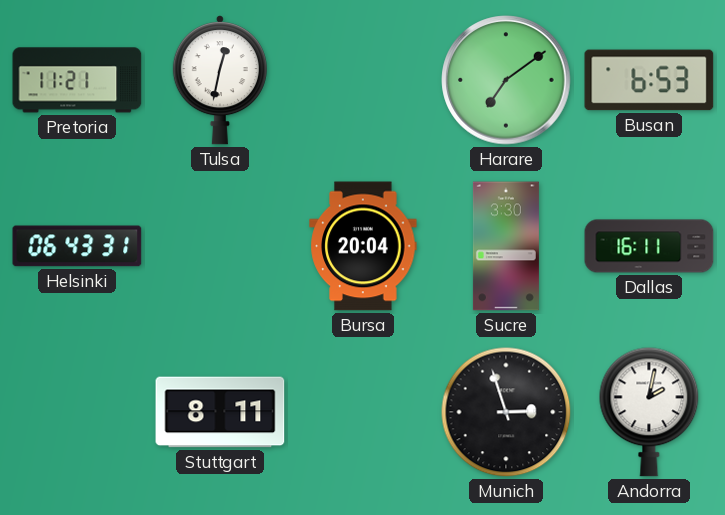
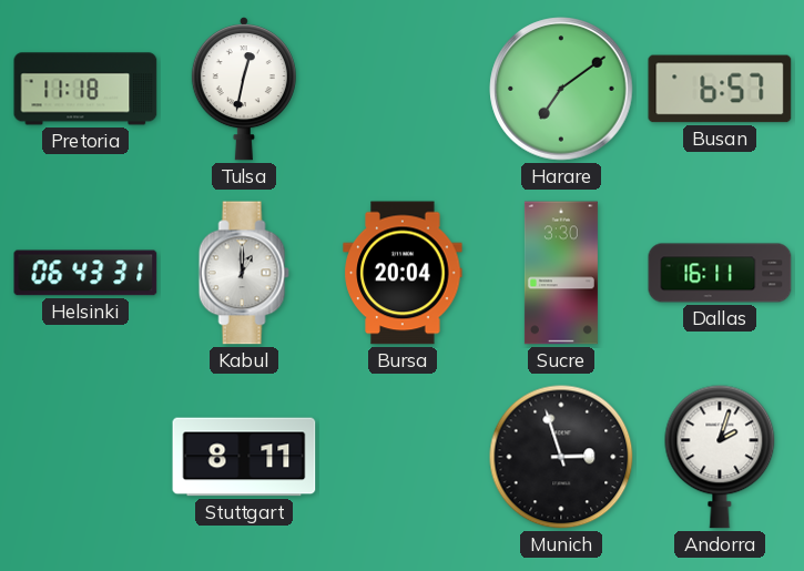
Pretoria: 11:21 -> 11:18
Busan: 6:53 -> 6:57
Kabul: none -> 1:00
Andorra: 2:02 -> 2:03
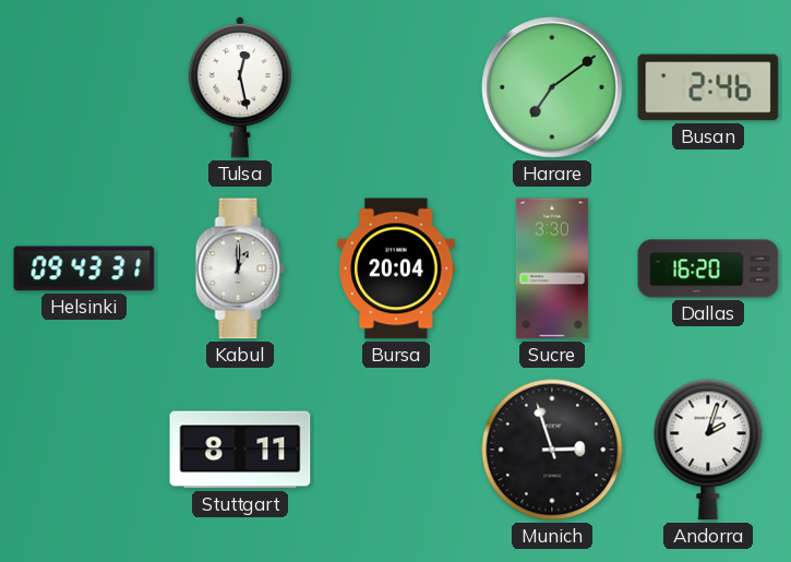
Pretoria: 11:18 -> none
Tulsa: 12:32 -> 12:28
Busan: 6:57 -> 2:46
Helsinki: 06:43 -> 09:43
Dallas: 16:11 -> 16:20
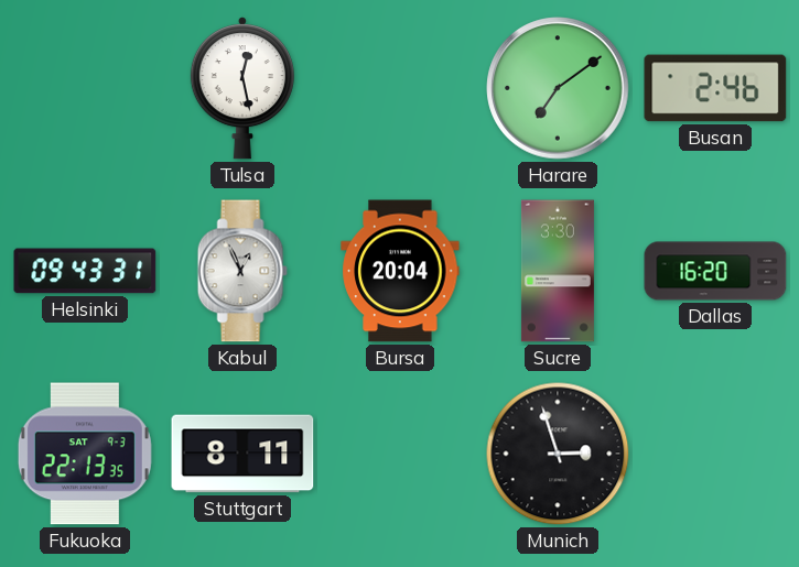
Kabul: 1:00 -> 12:56
Fukuoka: none -> 22:13
Andorra: 2:03 -> none
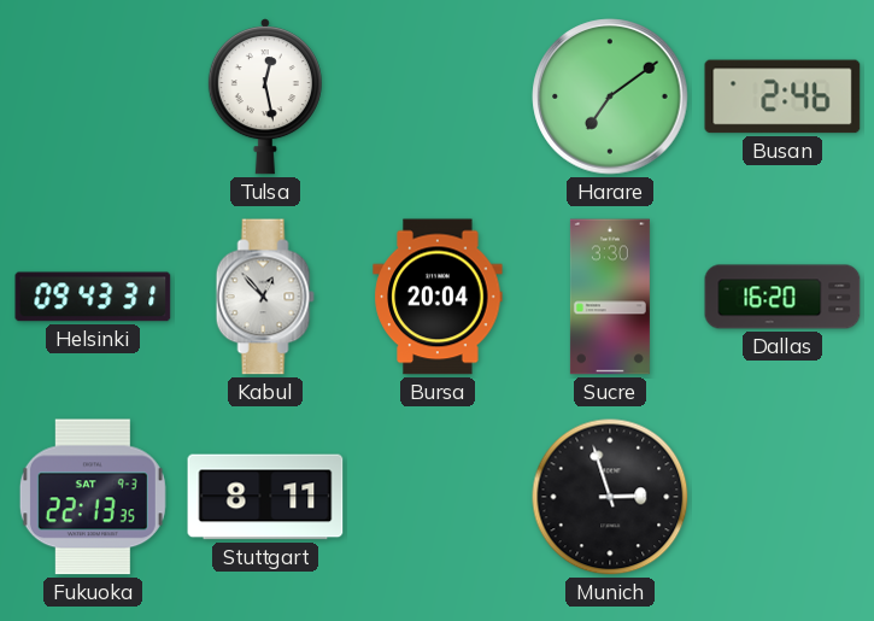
Kabul: 12:56 -> 12:53
